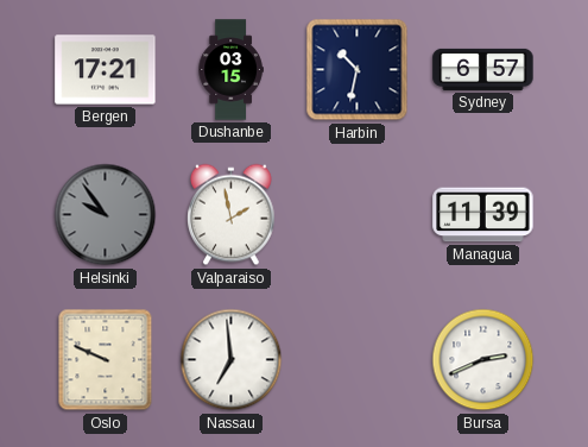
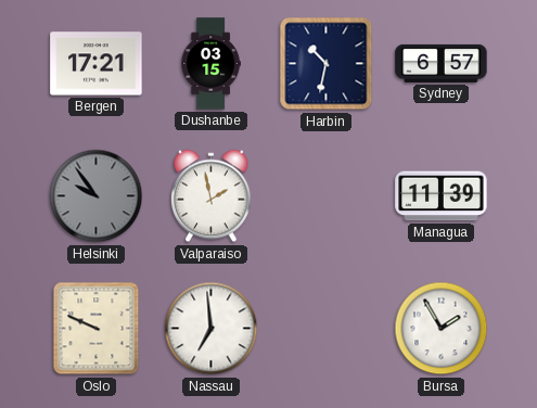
Bursa: 2:41 -> 1:55
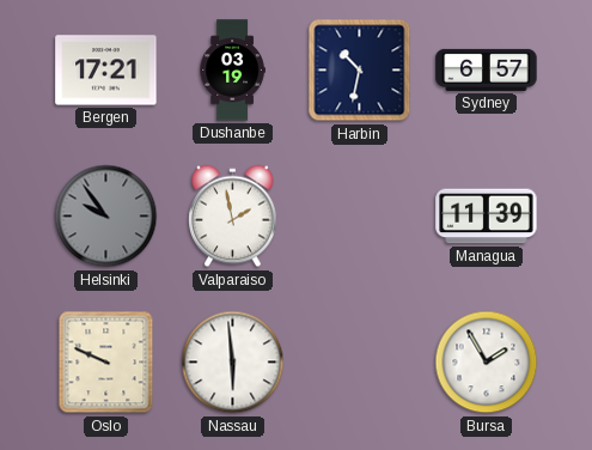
Dushanbe: 03:15 -> 03:19
Nassau: 6:59 -> 5:59
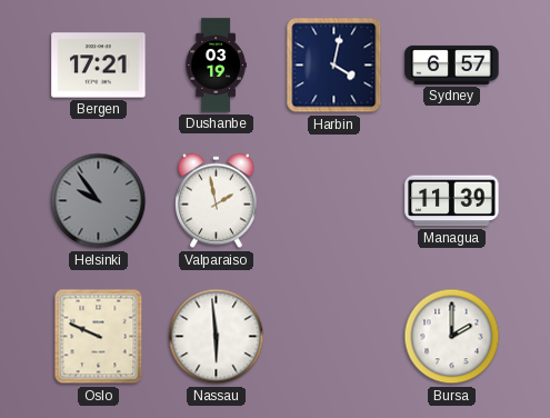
Harbin: 10:32 -> 4:02
Bursa: 1:55 -> 2:00
